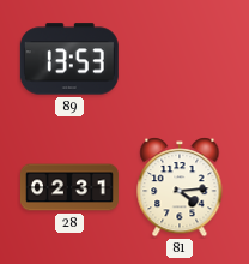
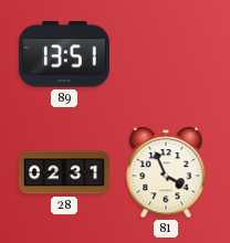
89: 13:53 -> 13:51
81: 4:14 -> 3:56
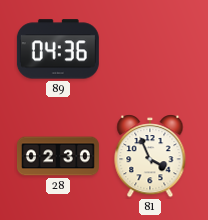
89: 13:51 -> 04:36
28: 02:31 -> 02:30
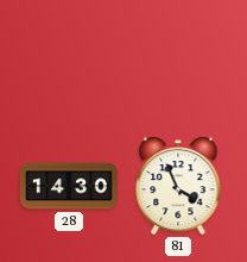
89: 04:36 -> none
28: 02:30 -> 14:30
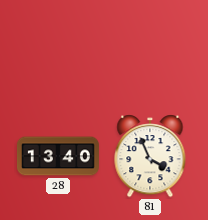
28: 14:30 -> 13:40
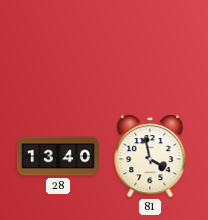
81: 3:56 -> 3:58
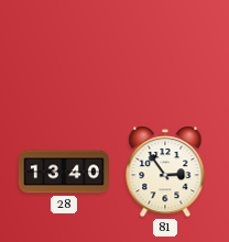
81: 3:58 -> 2:54
